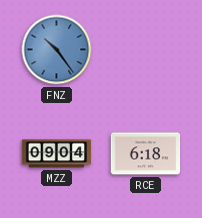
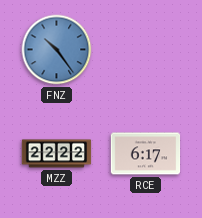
MZZ: 09:04 -> 22:22
RCE: 6:18 -> 6:17
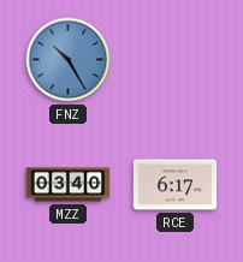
FNZ: 10:24 -> 10:25
MZZ: 22:22 -> 03:40
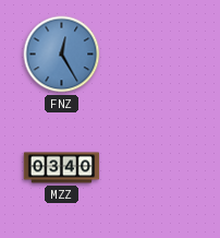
FNZ: 10:25 -> 12:25
RCE: 6:17 -> none
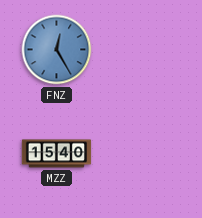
MZZ: 03:40 -> 15:40
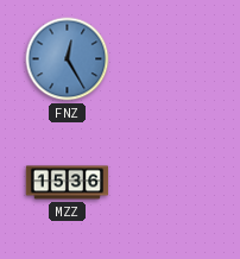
MZZ: 15:40 -> 15:36
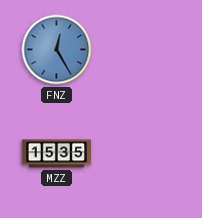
MZZ: 15:36 -> 15:35
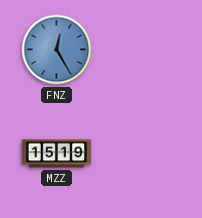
MZZ: 15:35 -> 15:19
